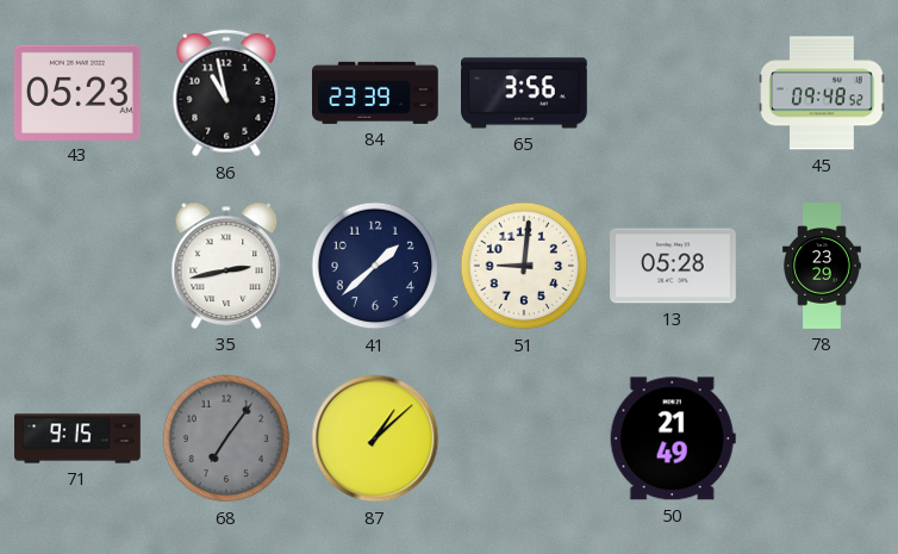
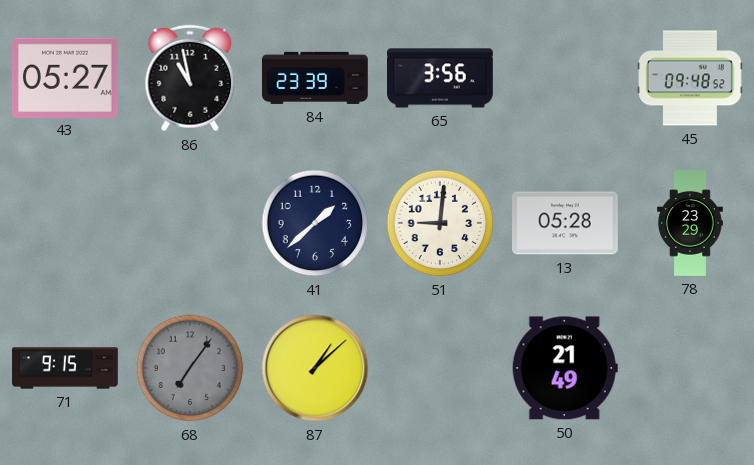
43: 05:23 -> 05:27
35: 2:43 -> none
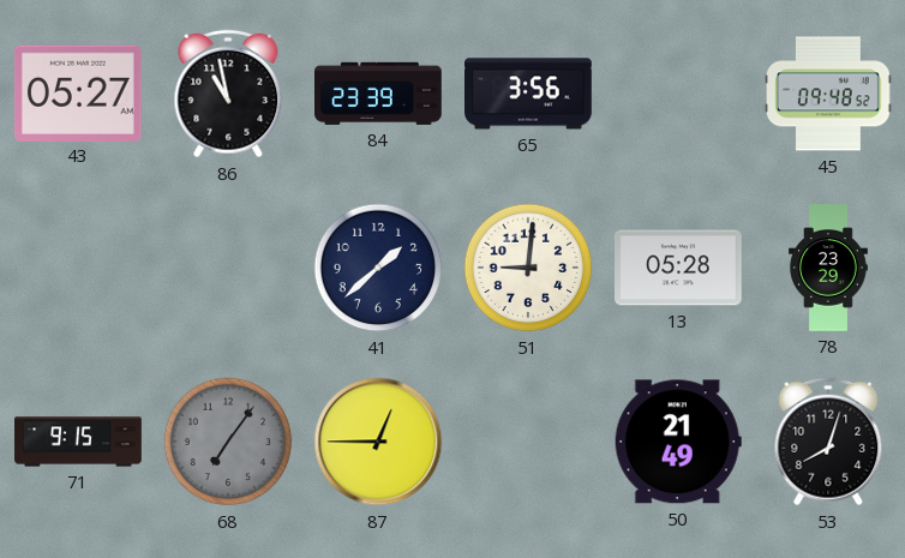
87: 1:08 -> 12:45
53: none -> 8:03
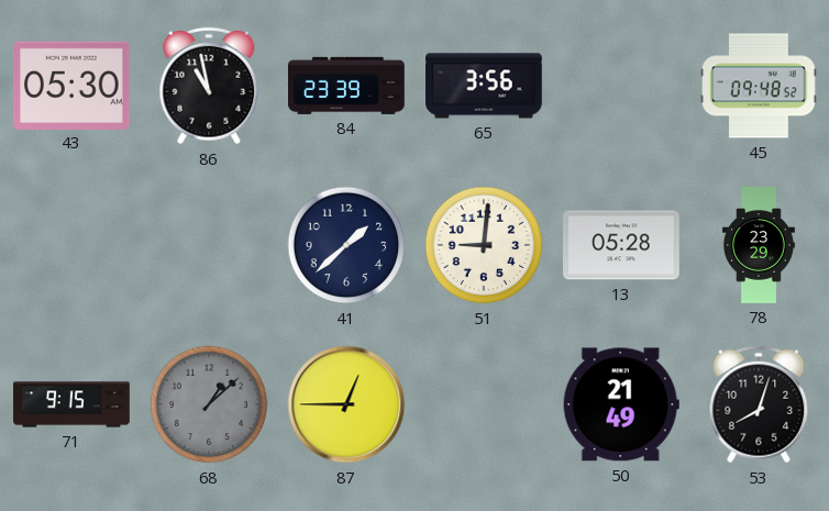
43: 05:27 -> 05:30
68: 7:06 -> 1:08
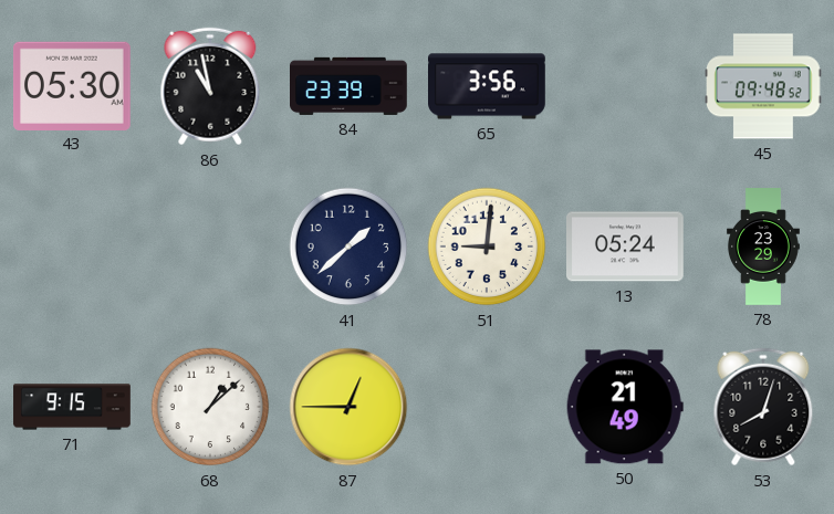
13: 05:28 -> 05:24
68 dial: grey -> white
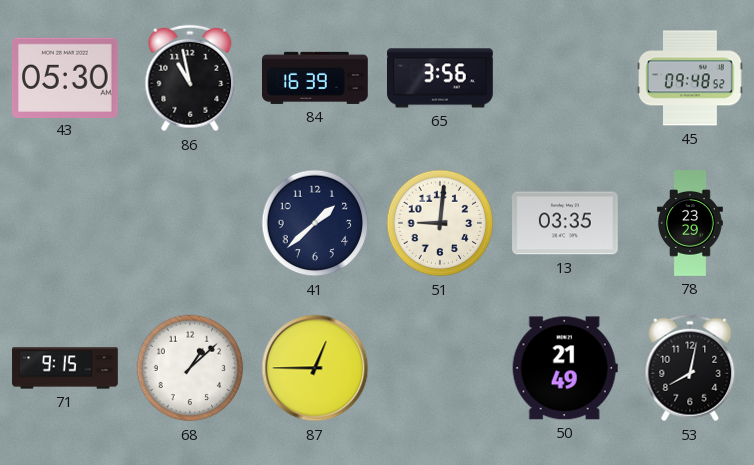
84: 23:39 -> 16:39
13: 05:24 -> 03:35
53: 8:03 -> 8:02
